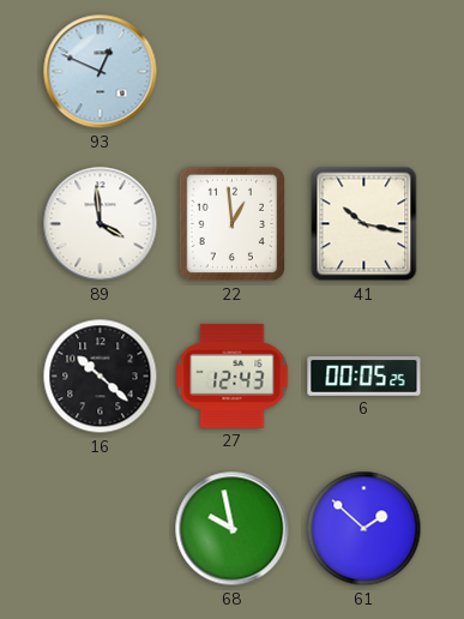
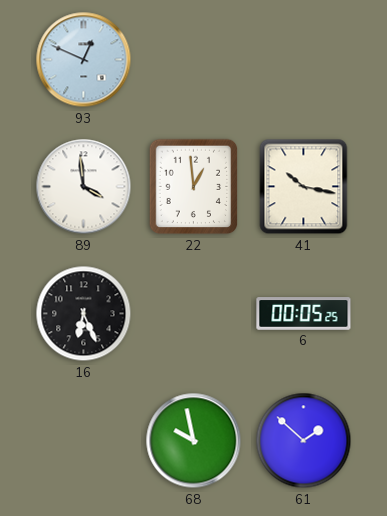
16: 10:22 -> 6:26
27: 12:43 -> none
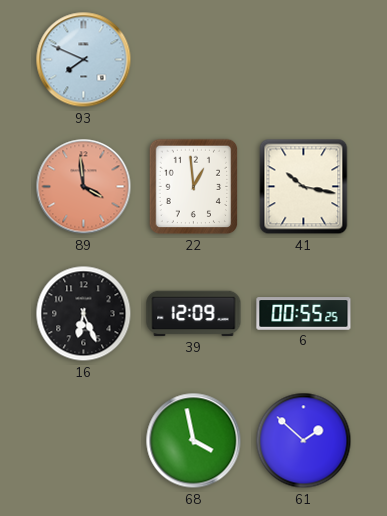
93: 12:49 -> 7:49
89 dial: white -> salmon
39: none -> 12:09
6: 00:05 -> 00:55
68: 9:58 -> 3:58
